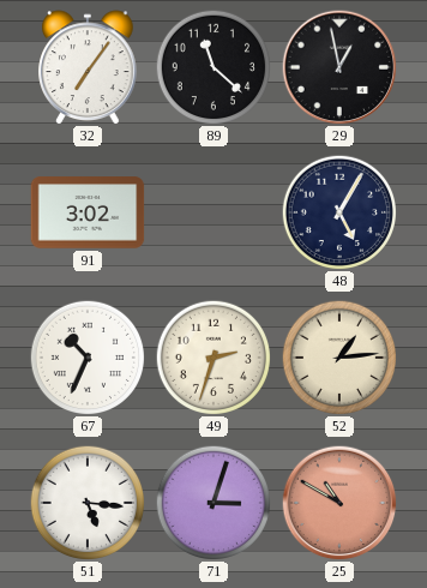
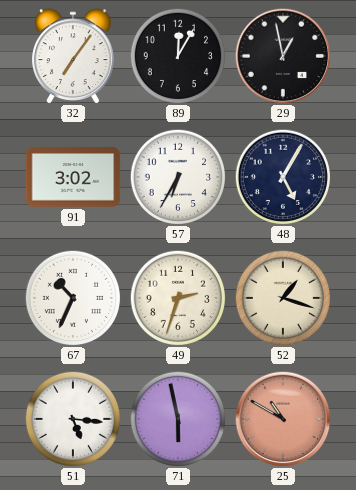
89: 11:22 -> 12:05
57: none -> 6:35
52: 1:14 -> 1:18
71: 3:03 -> 5:58
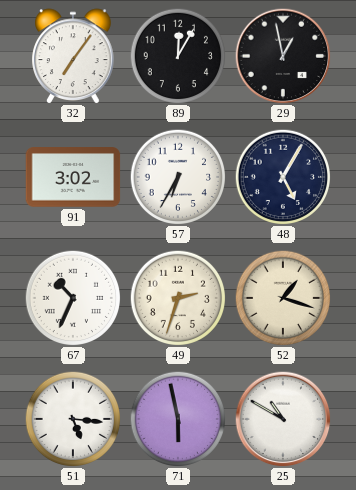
25 dial: salmon -> white
